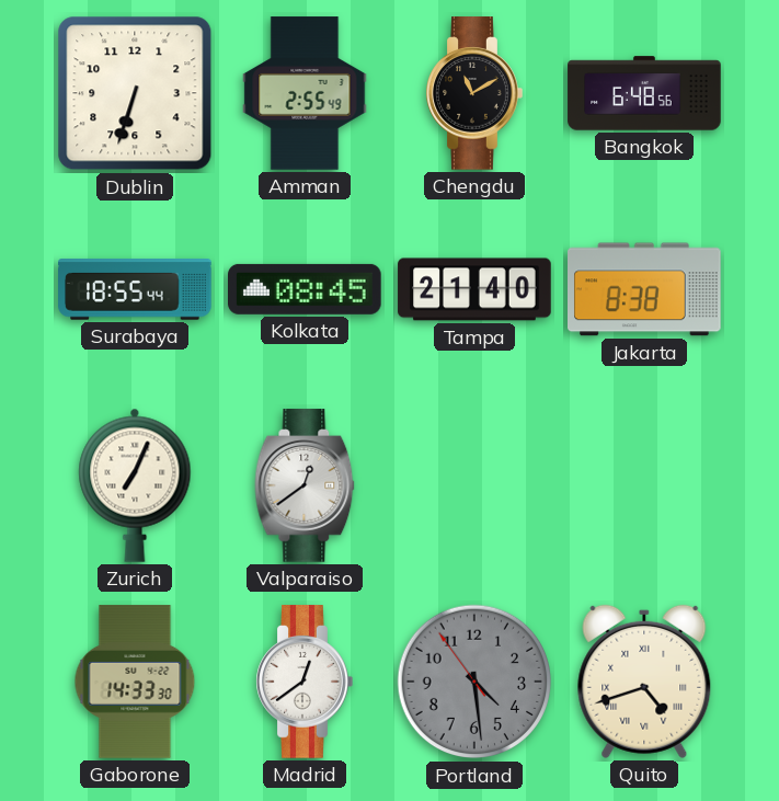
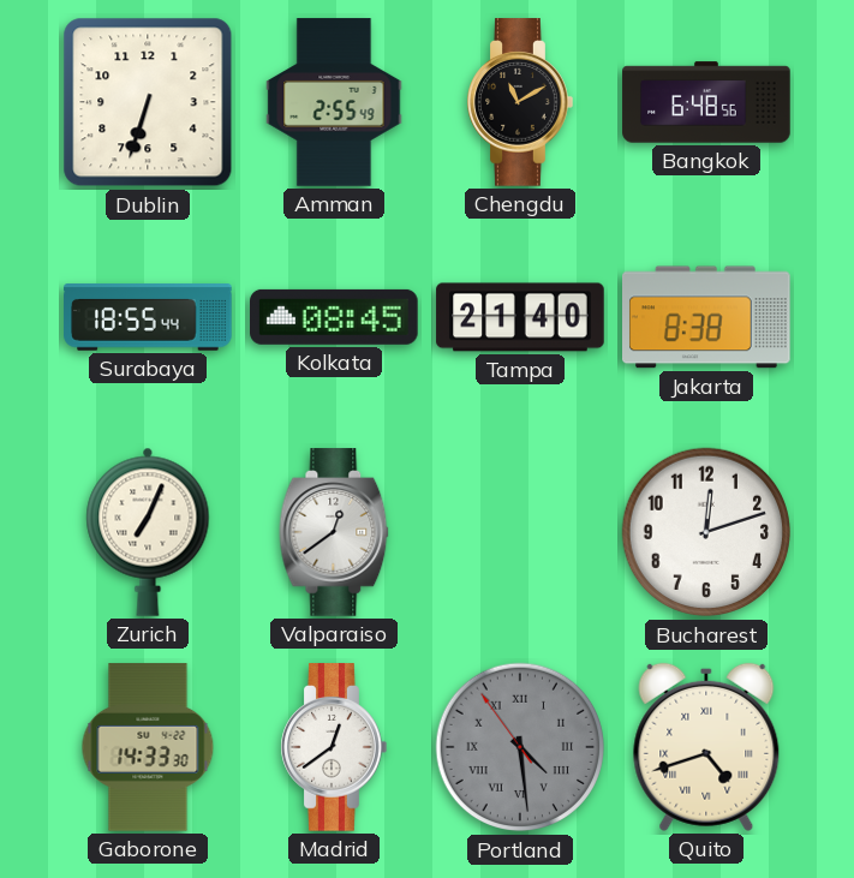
Bucharest: none -> 12:12
Portland numerals: Arabic -> Roman
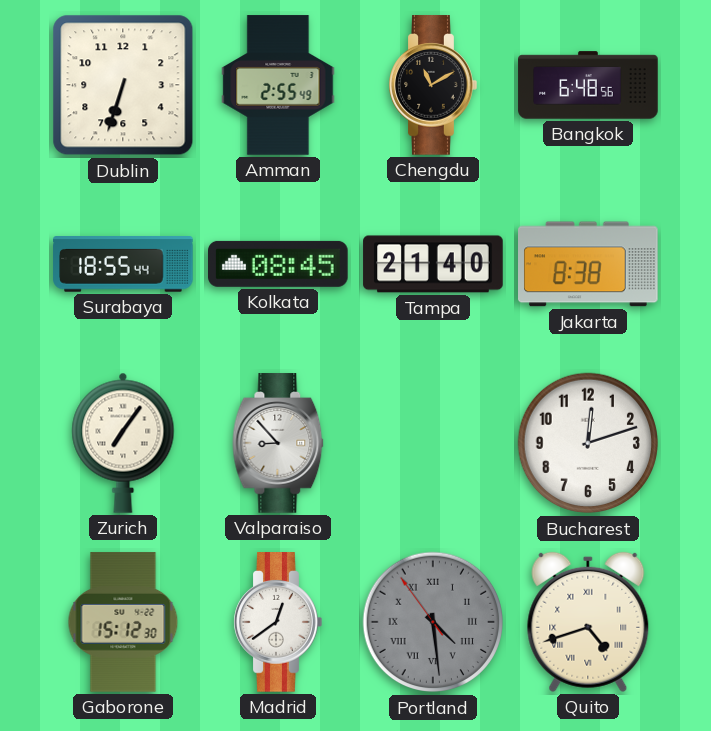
Zurich: 7:04 -> 7:06
Valparaiso: 12:39 -> 8:53
Gaborone: 14:33 -> 15:12
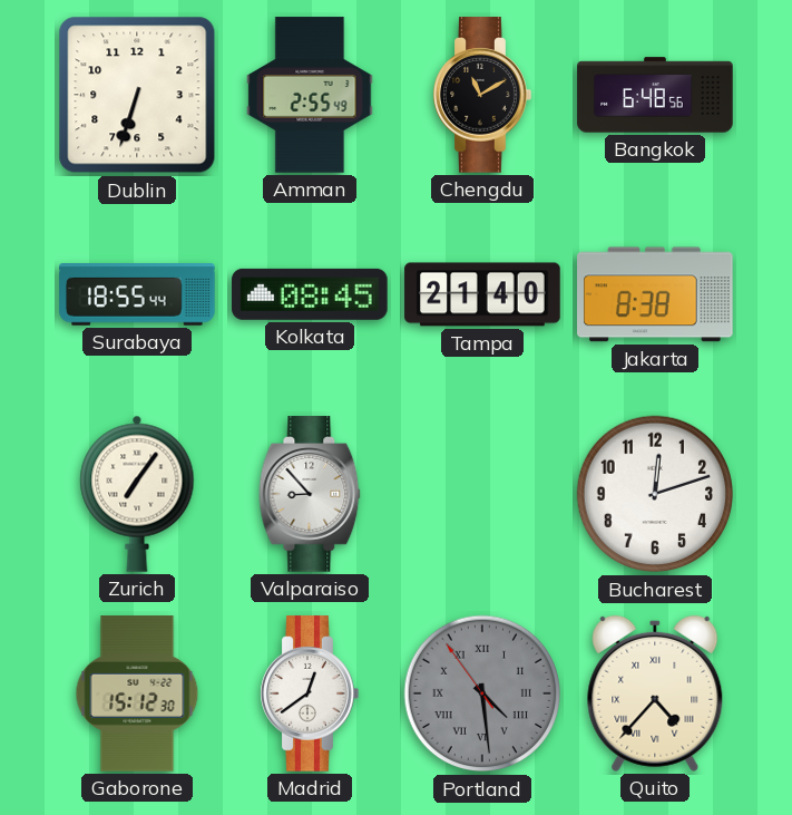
Quito: 4:42 -> 4:37
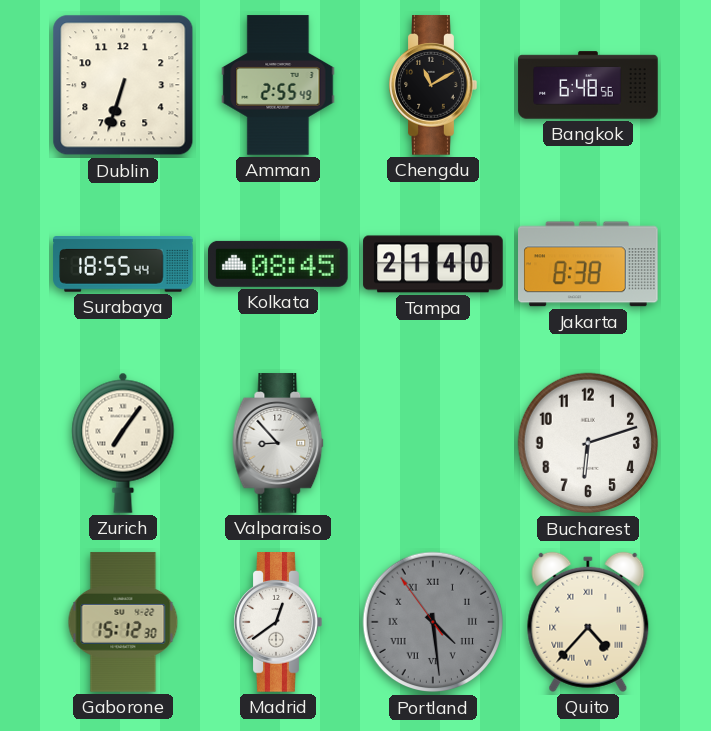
Bucharest: 12:12 -> 6:12
